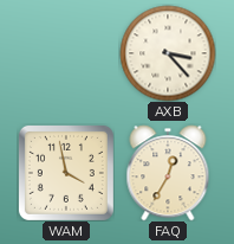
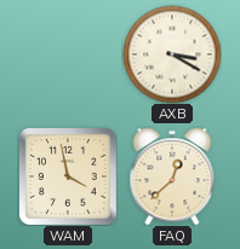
AXB: 3:23 -> 3:20
FAQ: 12:35 -> 12:38
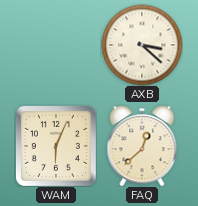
AXB: 3:20 -> 3:22
WAM: 3:58 -> 6:04
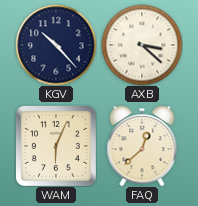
KGV: none -> 10:23
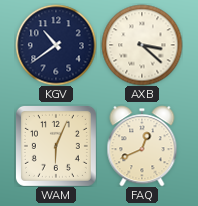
KGV: 10:23 -> 10:39
FAQ: 12:38 -> 12:41
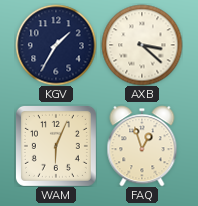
KGV: 10:39 -> 1:35
FAQ: 12:41 -> 12:57
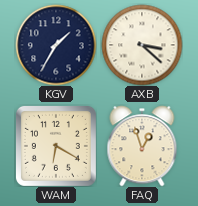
WAM: 6:04 -> 6:20
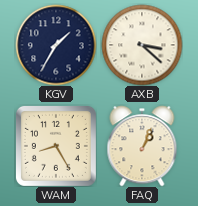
WAM: 6:20 -> 8:25
FAQ: 12:57 -> 1:04
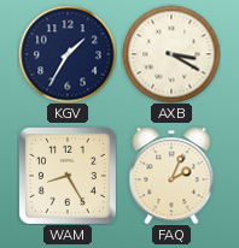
AXB: 3:22 -> 3:20
FAQ: 1:04 -> 2:04
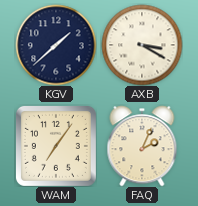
KGV: 1:35 -> 1:38
WAM: 8:25 -> 7:06
